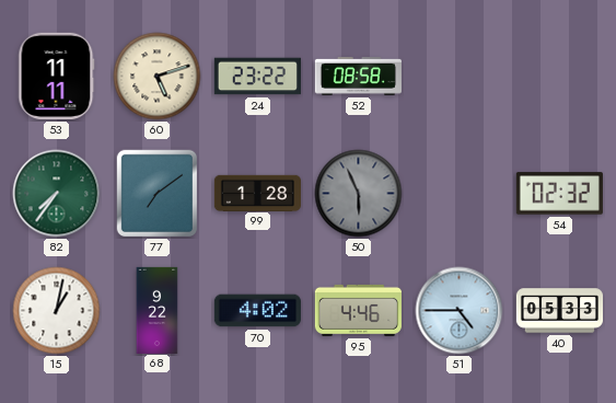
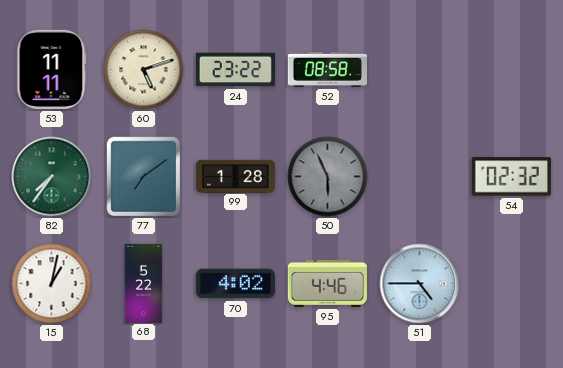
68: 9:22 -> 5:22
40: 05:33 -> none
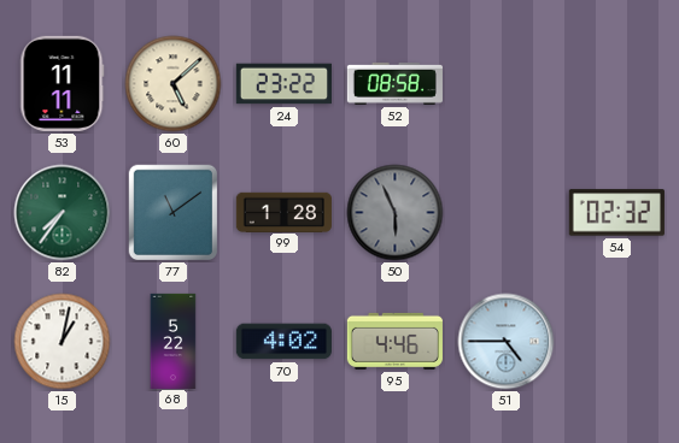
60: 5:12 -> 5:08
77: 7:09 -> 11:09
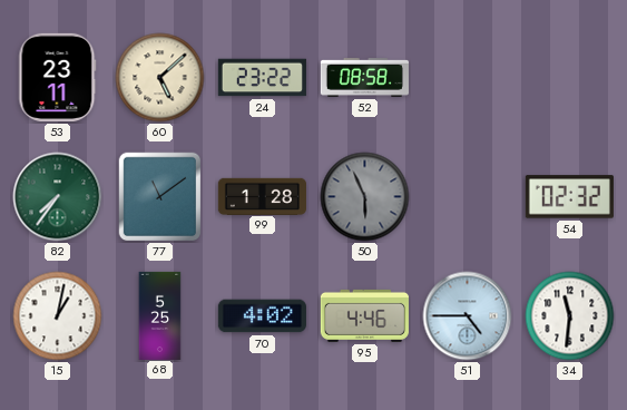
53: 11:11 -> 23:11
68: 5:22 -> 5:25
34: none -> 11:31
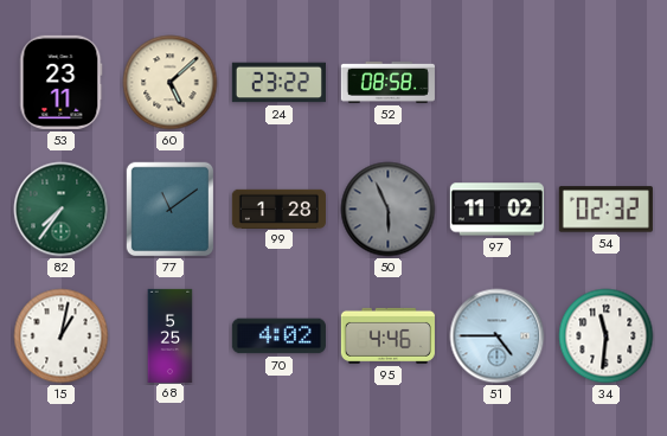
97: none -> 11:02
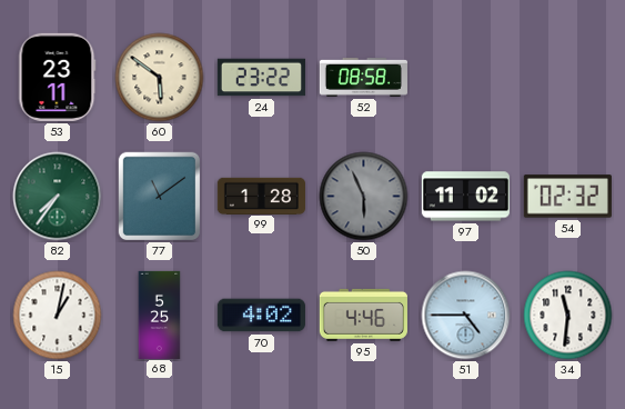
60: 5:08 -> 5:51
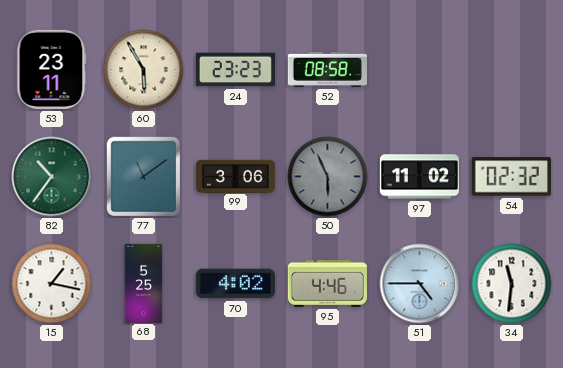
60: 5:51 -> 5:55
24: 23:22 -> 23:23
82: 7:36 -> 10:36
99: 1:28 -> 3:06
15: 1:02 -> 1:17
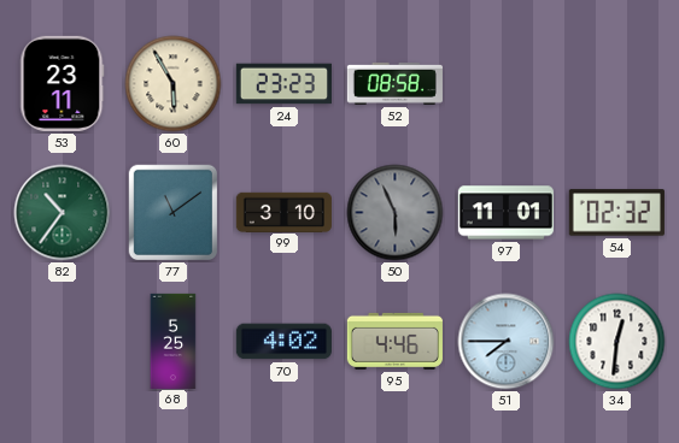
99: 3:06 -> 3:10
97: 11:02 -> 11:01
15: 1:17 -> none
51: 4:45 -> 7:45
34: 11:31 -> 12:31
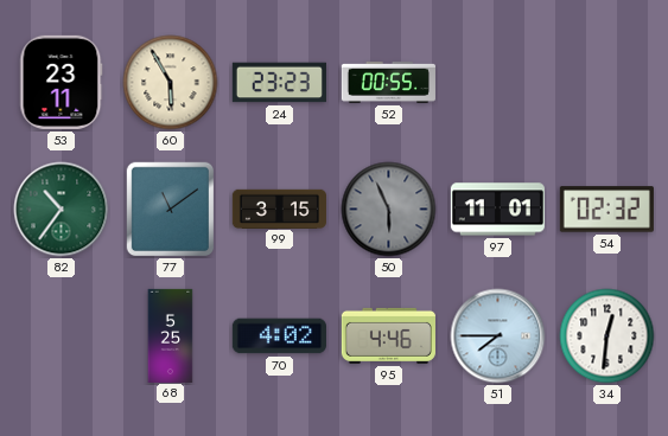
52: 08:58 -> 00:55
99: 3:10 -> 3:15
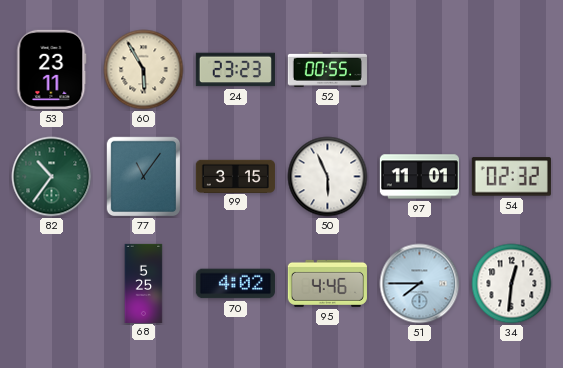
77: 11:09 -> 11:06
50 dial: grey -> white
